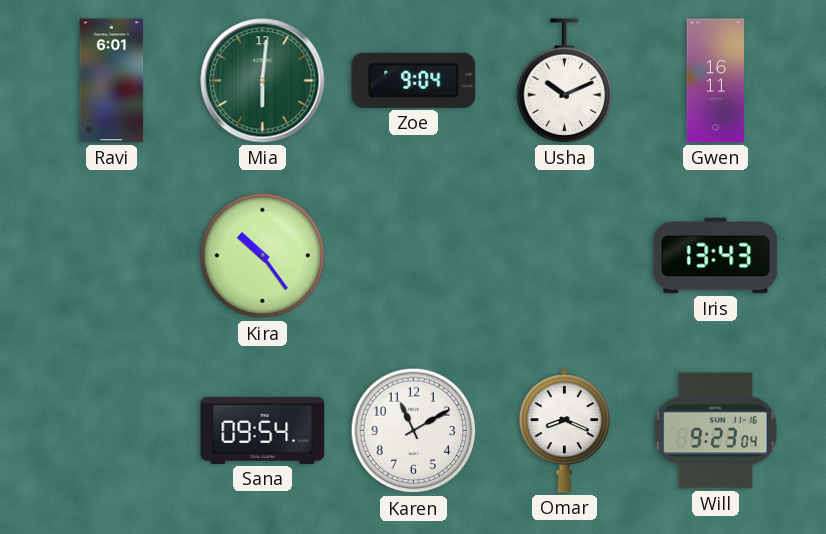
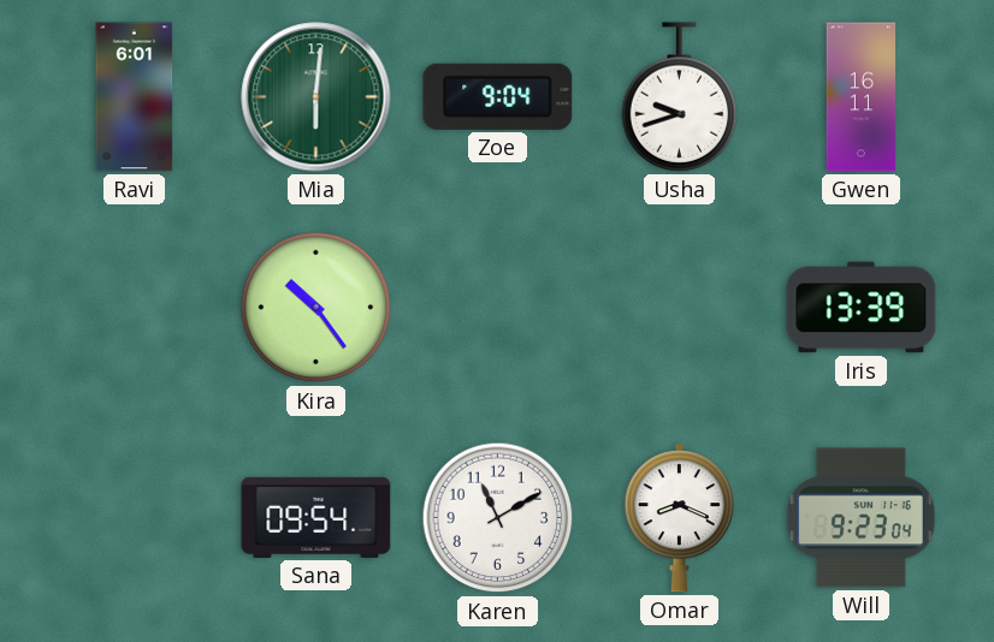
Usha: 10:11 -> 9:42
Iris: 13:43 -> 13:39
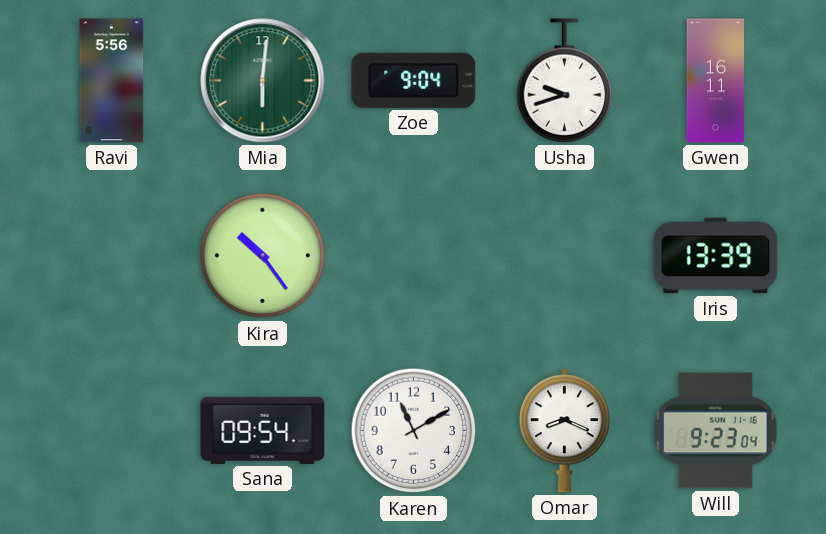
Ravi: 6:01 -> 5:56
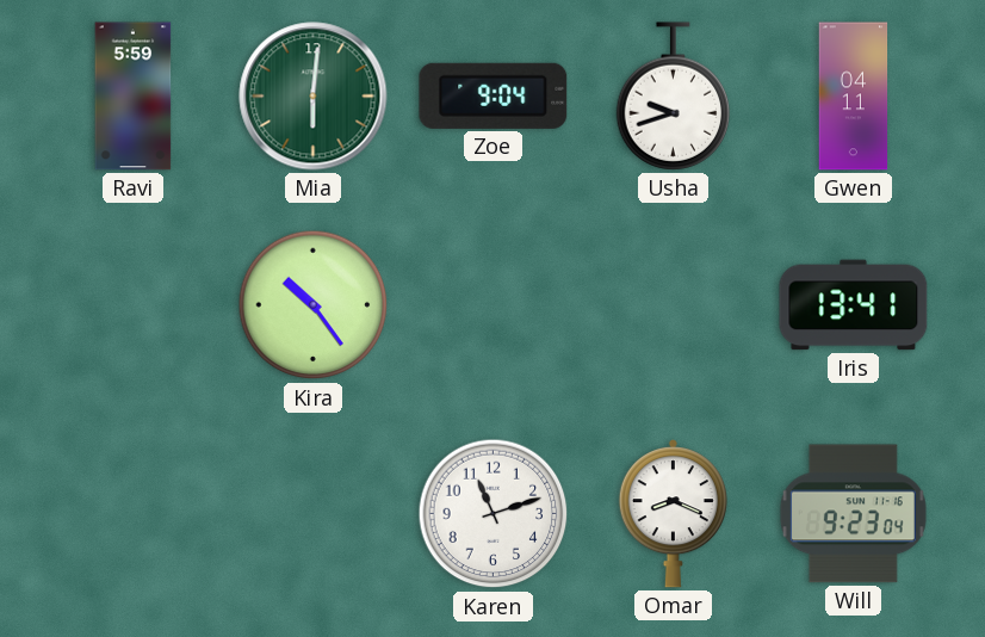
Ravi: 5:56 -> 5:59
Gwen: 16:11 -> 04:11
Iris: 13:39 -> 13:41
Sana: 09:54 -> none
Karen: 11:10 -> 11:12
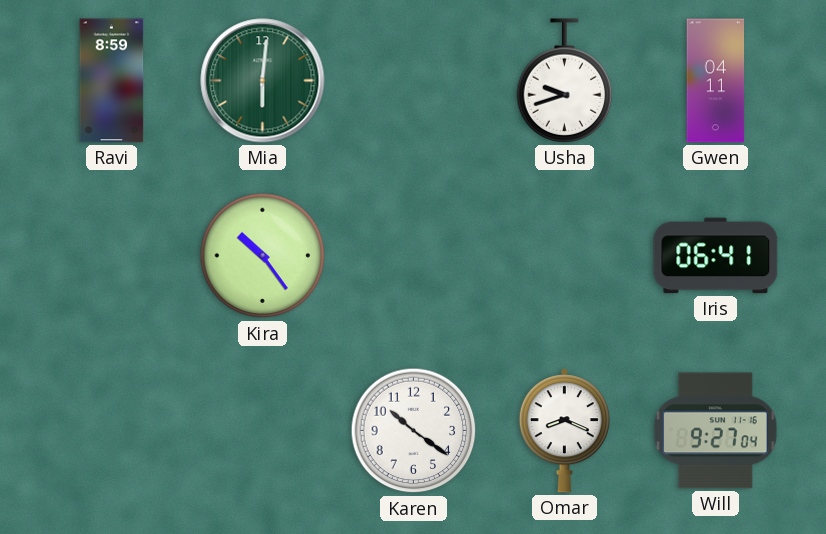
Ravi: 5:59 -> 8:59
Zoe: 9:04 -> none
Iris: 13:41 -> 06:41
Karen: 11:12 -> 10:21
Will: 9:23 -> 9:27
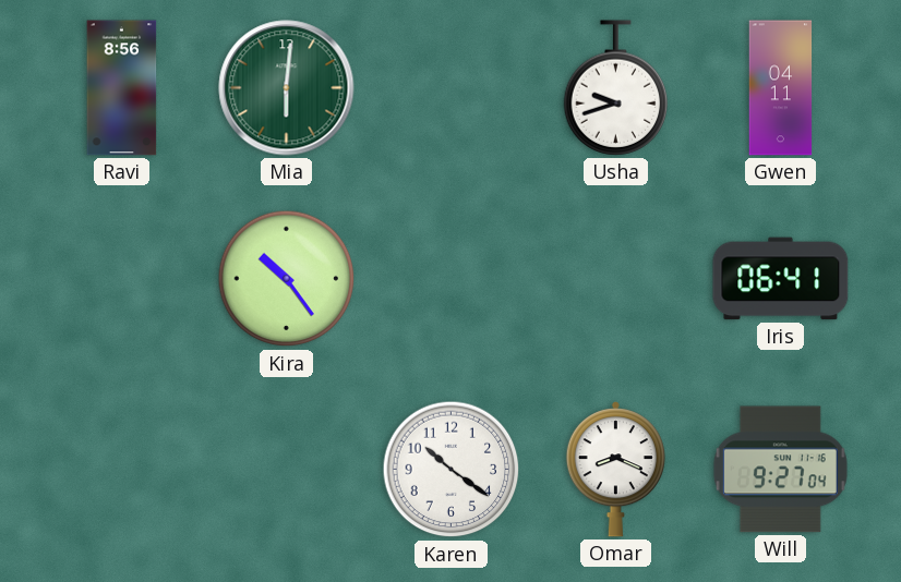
Ravi: 8:59 -> 8:56
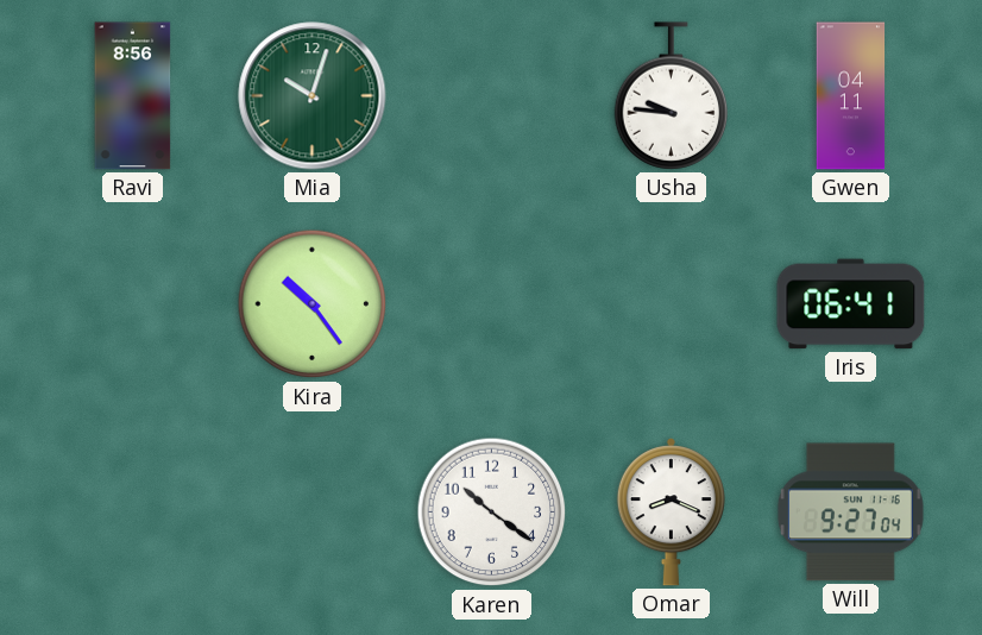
Mia: 6:01 -> 10:03
Usha: 9:42 -> 9:46
